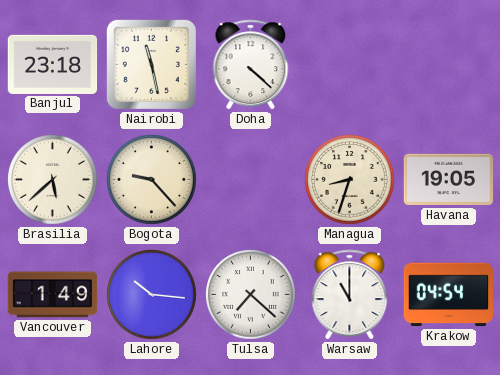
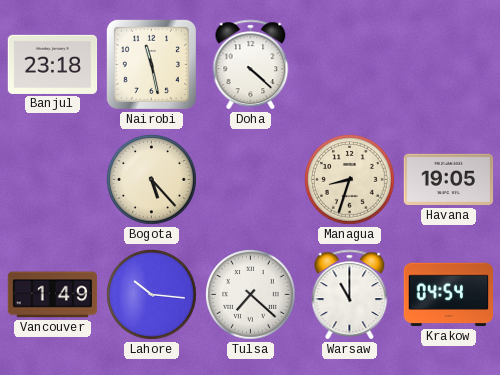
Brasilia: 5:38 -> none
Bogota: 9:23 -> 5:23
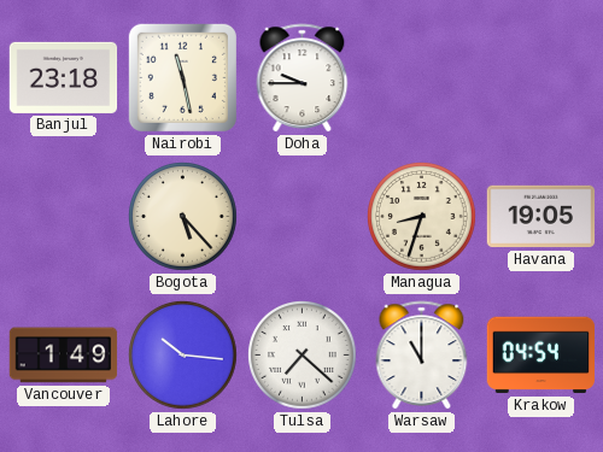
Doha: 4:22 -> 9:45
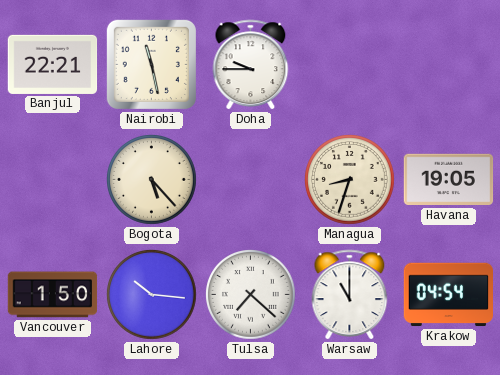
Banjul: 23:18 -> 22:21
Vancouver: 1:49 -> 1:50
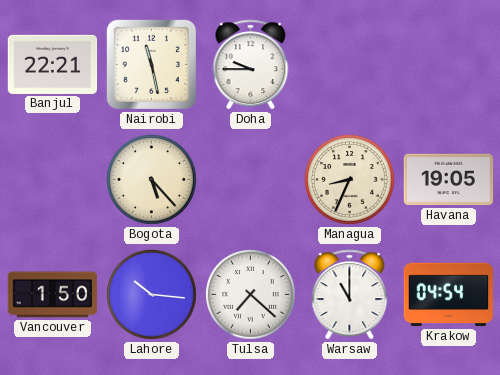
Managua: 8:33 -> 8:34
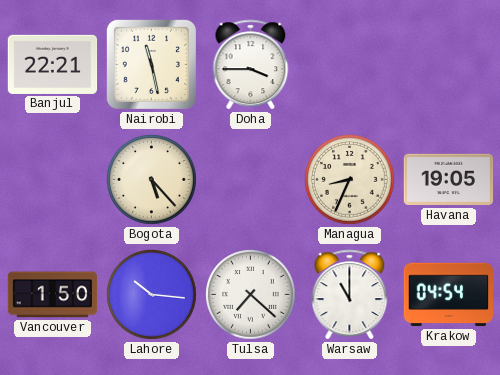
Doha: 9:45 -> 3:45
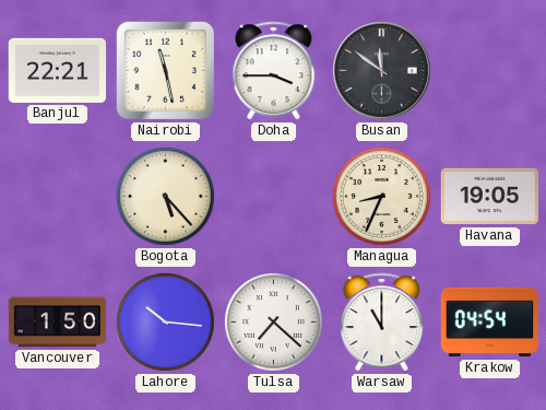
Busan: none -> 11:51
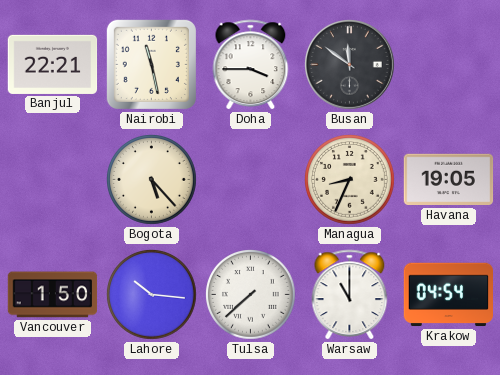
Tulsa: 7:22 -> 7:38
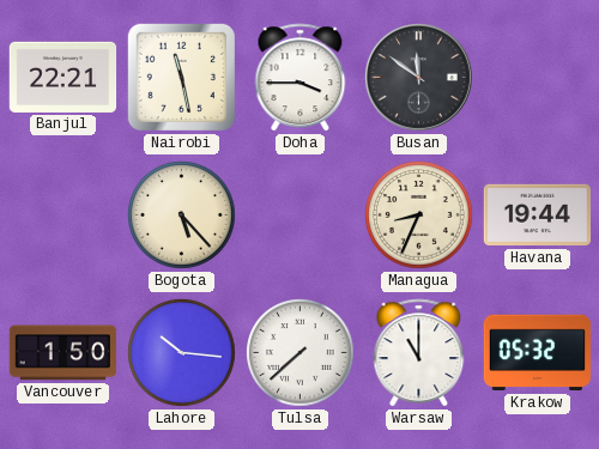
Havana: 19:05 -> 19:44
Krakow: 04:54 -> 05:32
